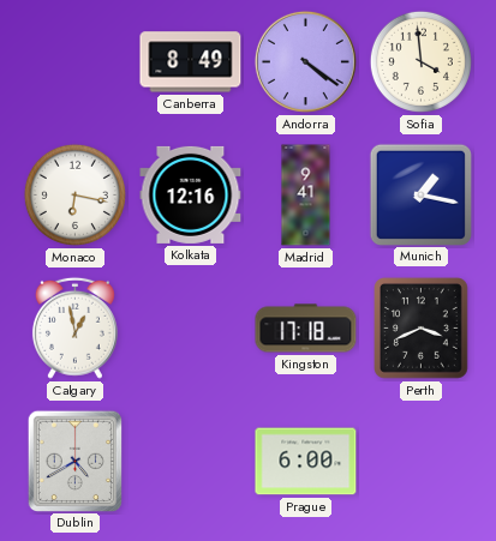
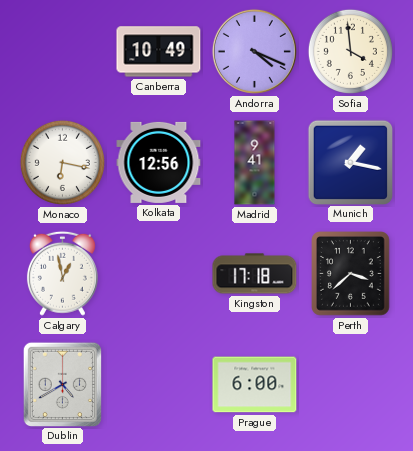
Canberra: 8:49 -> 10:49
Andorra: 4:21 -> 4:19
Kolkata: 12:16 -> 12:56
Perth: 3:41 -> 3:38
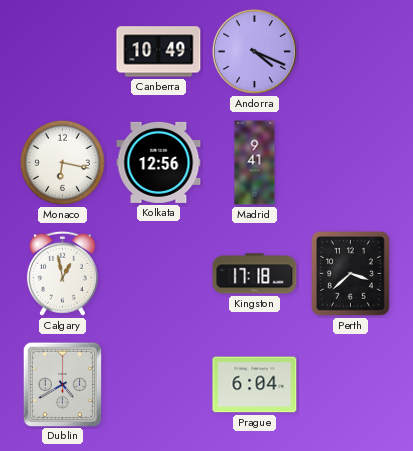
Sofia: 3:59 -> none
Munich: 1:17 -> none
Prague: 6:00 -> 6:04
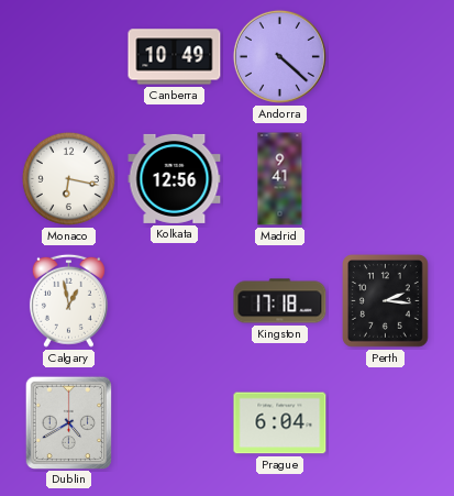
Andorra: 4:19 -> 4:22
Perth: 3:38 -> 2:16
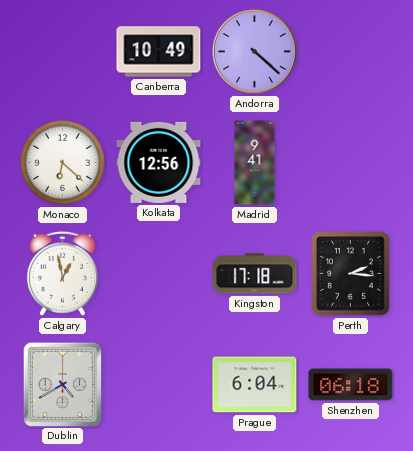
Monaco: 6:17 -> 6:22
Shenzhen: none -> 06:18
